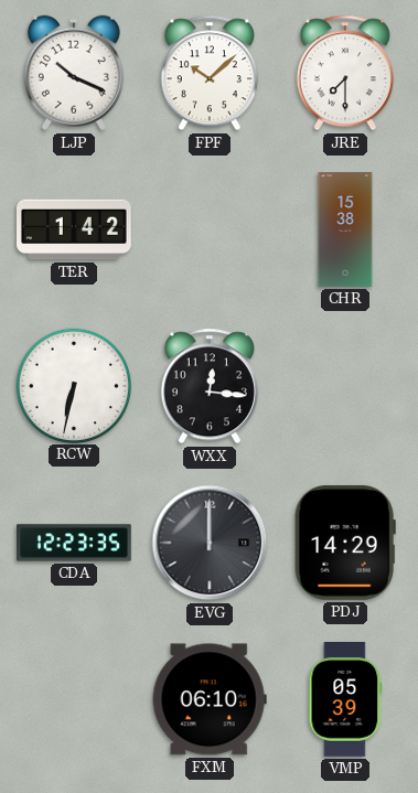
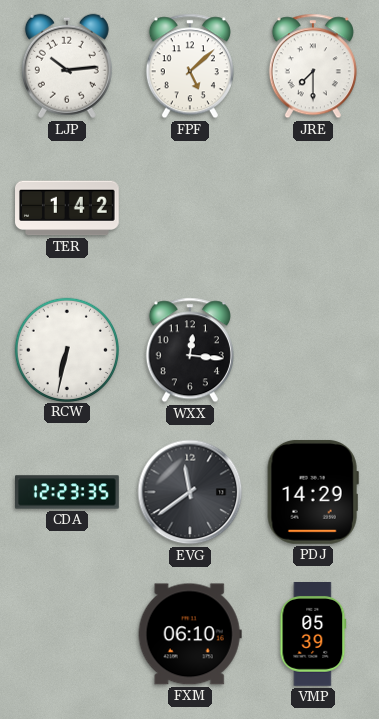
LJP: 10:19 -> 10:14
FPF: 10:08 -> 5:08
CHR: 15:38 -> none
EVG: 12:00 -> 11:39
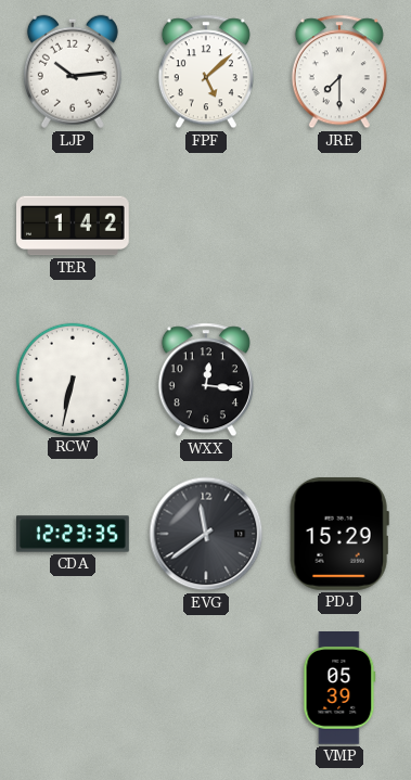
PDJ: 14:29 -> 15:29
FXM: 06:10 -> none
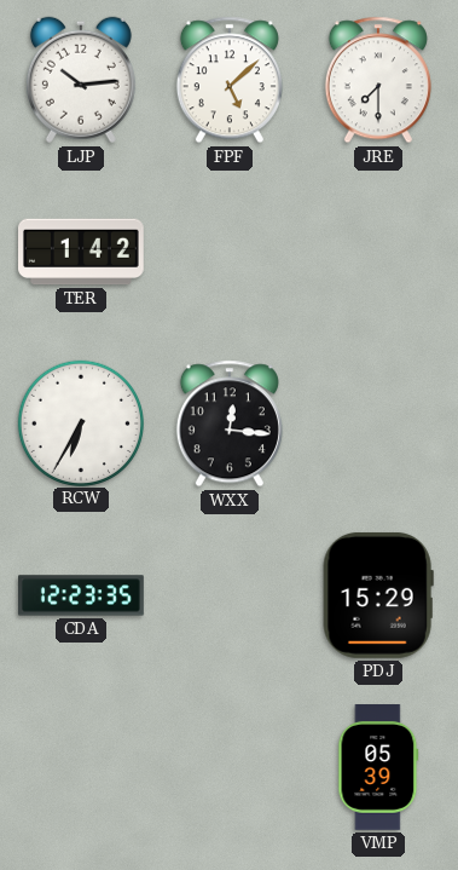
RCW: 6:32 -> 6:35
EVG: 11:39 -> none
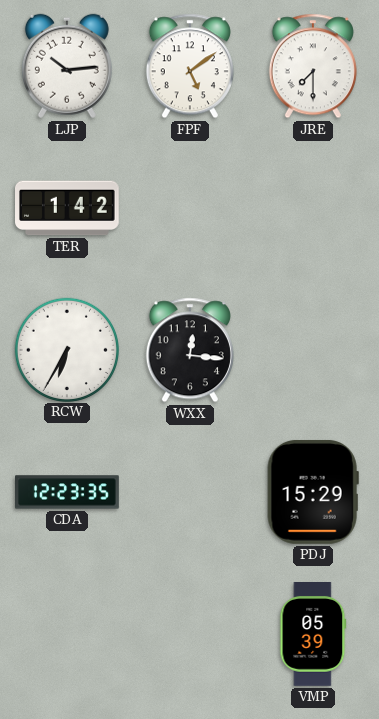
FPF: 5:08 -> 5:09
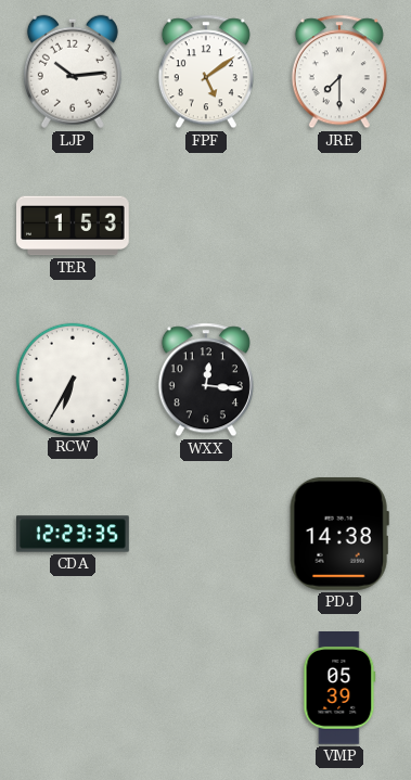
TER: 1:42 -> 1:53
PDJ: 15:29 -> 14:38
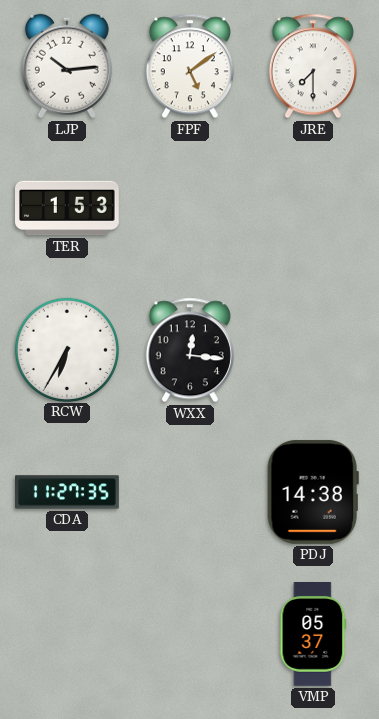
CDA: 12:23 -> 11:27
VMP: 05:39 -> 05:37
